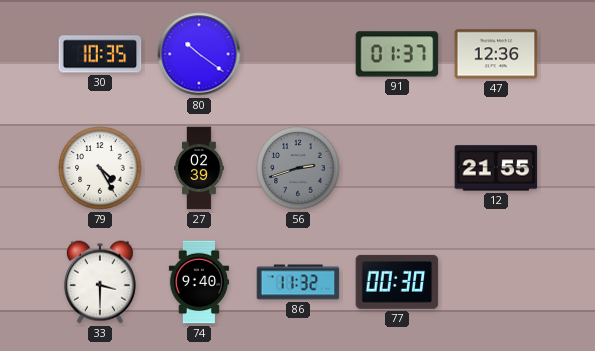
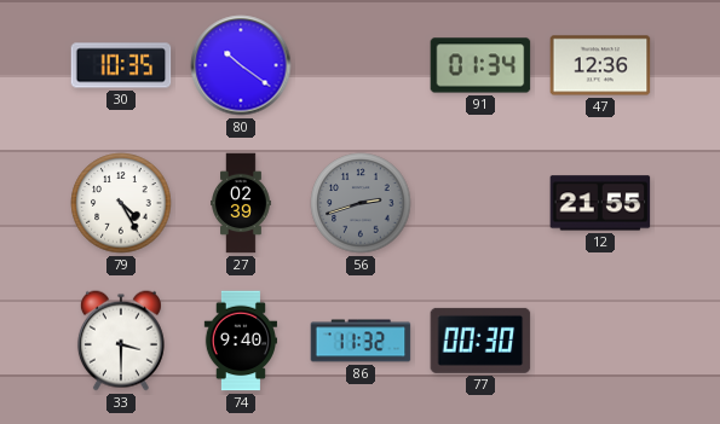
91: 01:37 -> 01:34
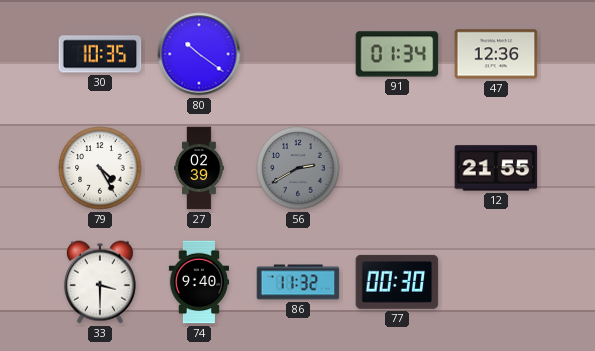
56: 2:42 -> 2:40
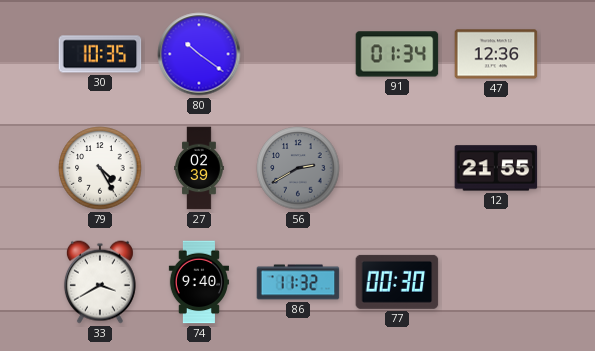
33: 3:30 -> 3:40
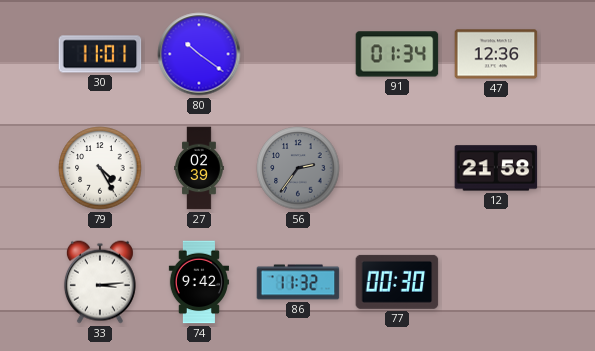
30: 10:35 -> 11:01
56: 2:40 -> 2:36
12: 21:55 -> 21:58
33: 3:40 -> 3:14
74: 9:40 -> 9:42
